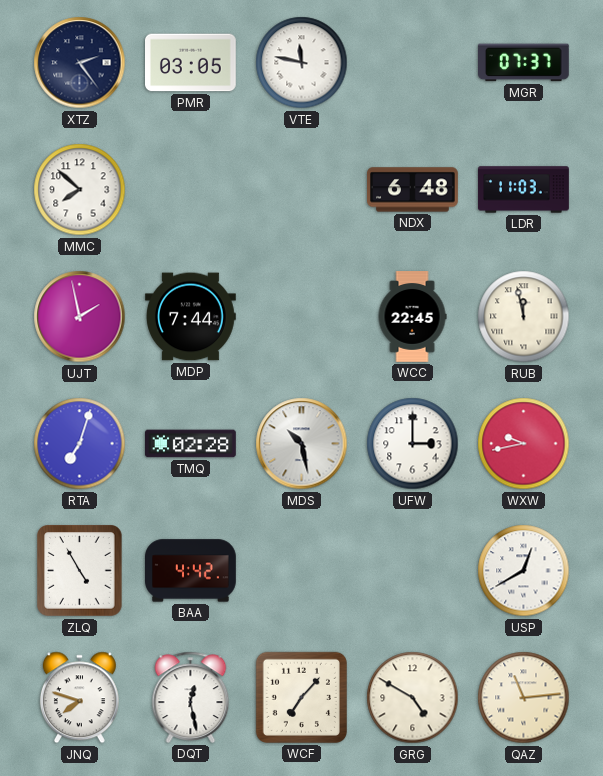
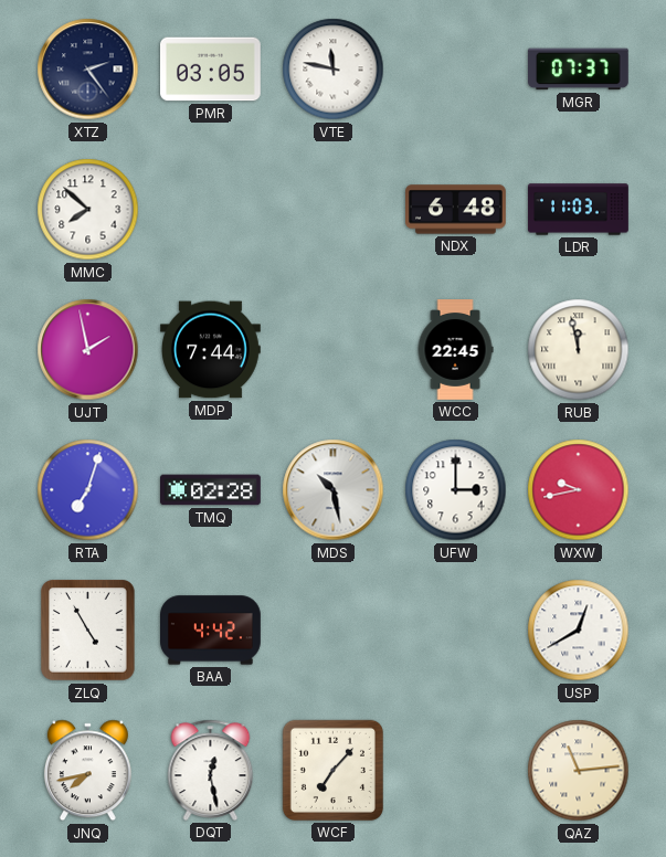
JNQ: 7:48 -> 7:43
GRG: 4:50 -> none
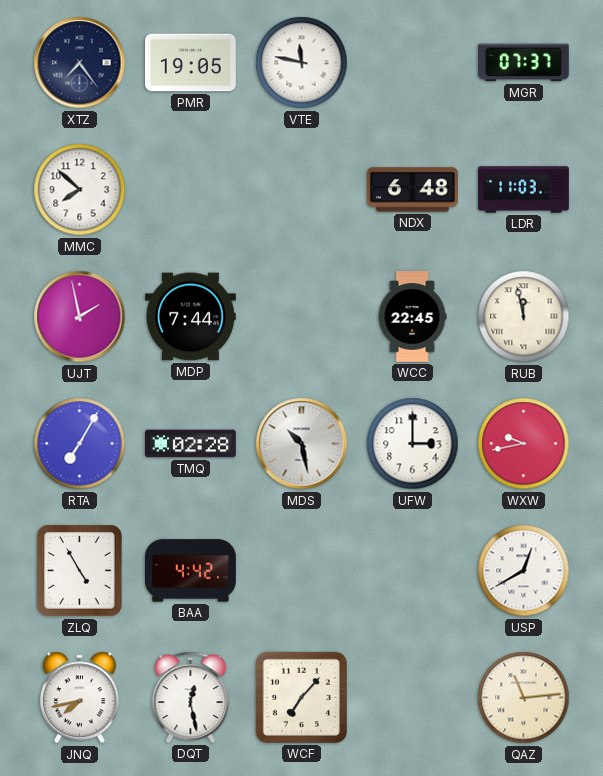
XTZ: 2:24 -> 7:24
PMR: 03:05 -> 19:05
RTA: 7:03 -> 7:05
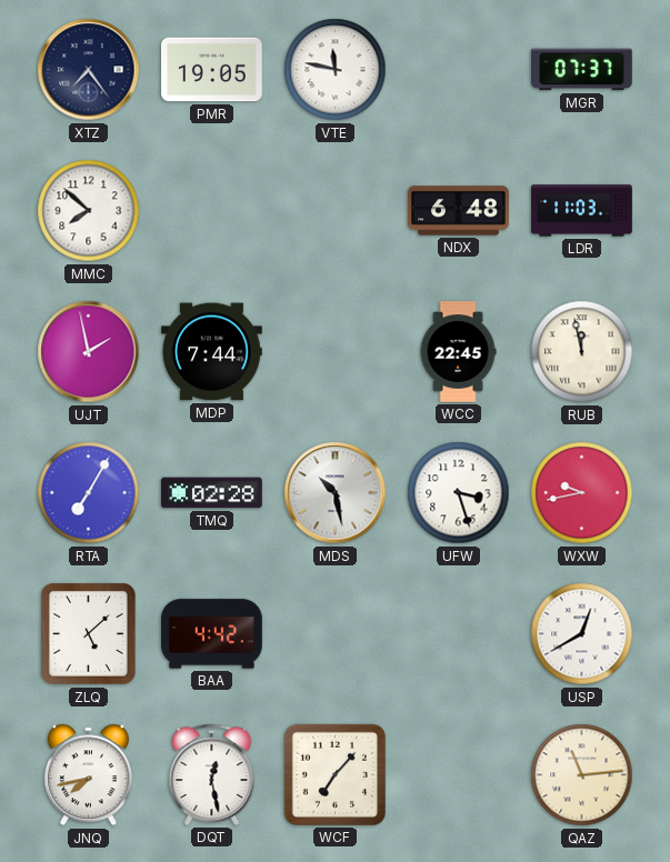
UFW: 3:00 -> 3:27
ZLQ: 4:55 -> 5:08
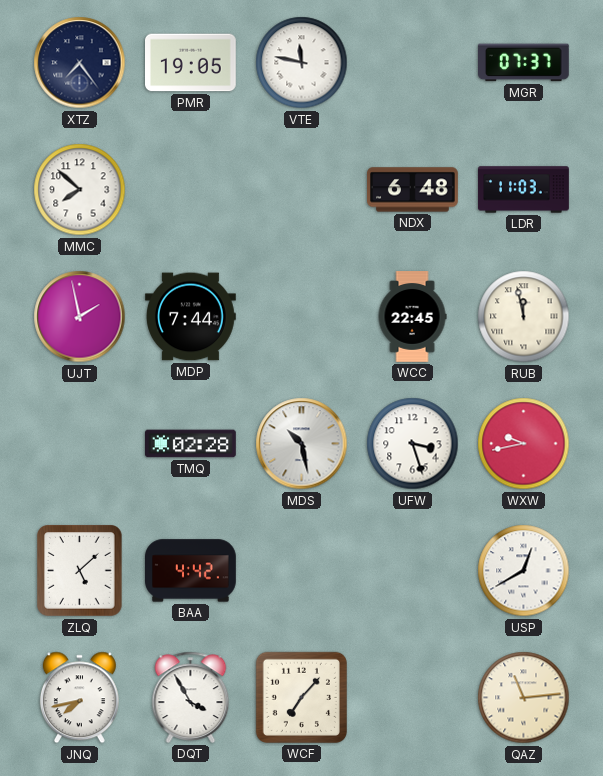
RTA: 7:05 -> none
DQT: 12:28 -> 3:55
